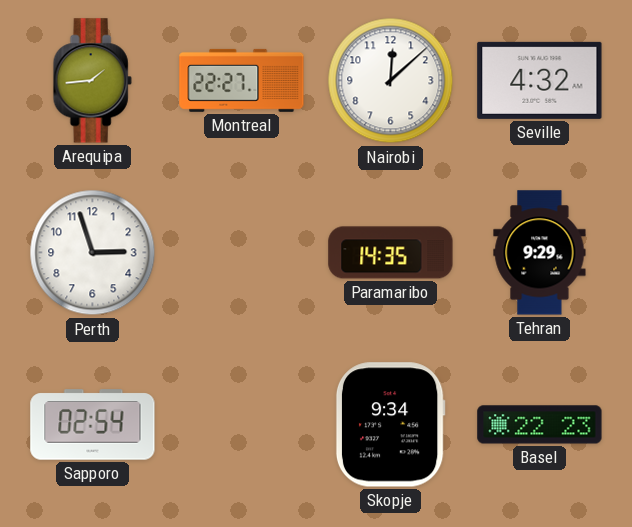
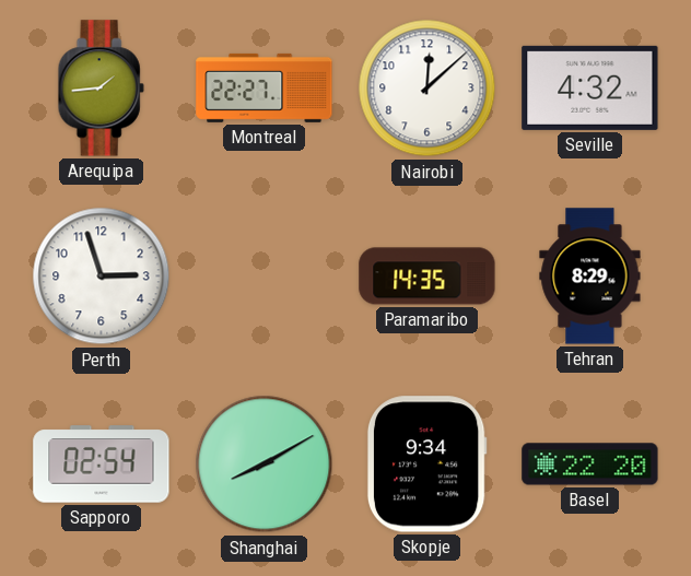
Tehran: 9:29 -> 8:29
Shanghai: none -> 8:10
Basel: 22:23 -> 22:20
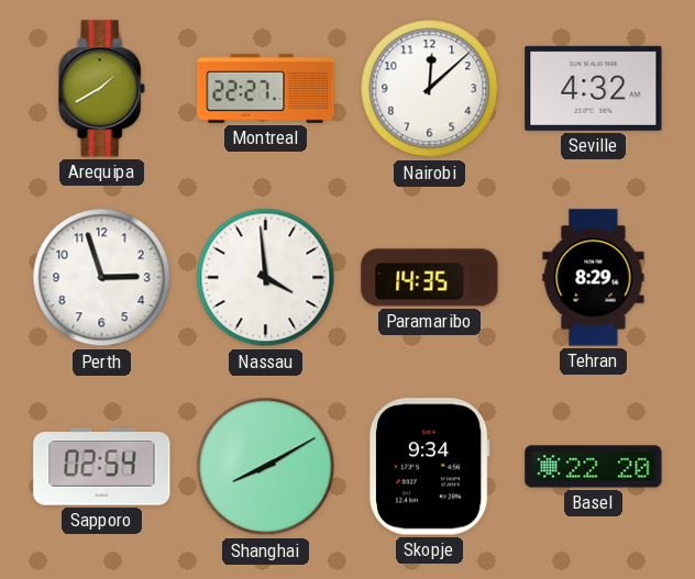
Arequipa: 1:44 -> 1:40
Nassau: none -> 3:59
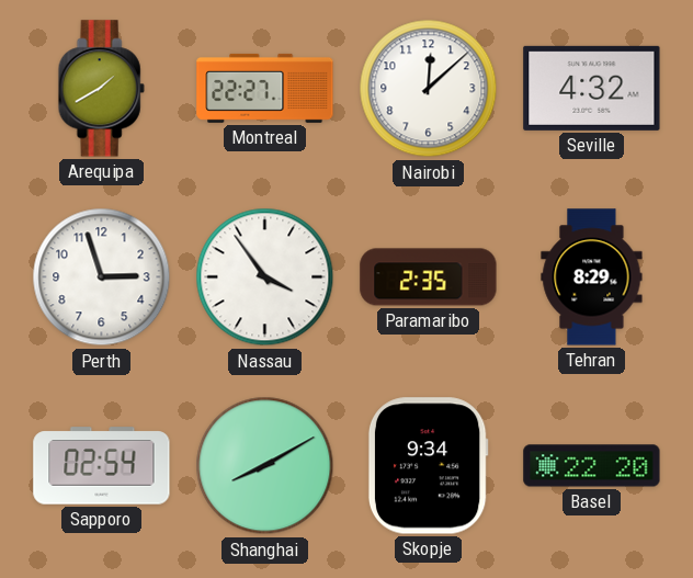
Nassau: 3:59 -> 3:54
Paramaribo: 14:35 -> 2:35
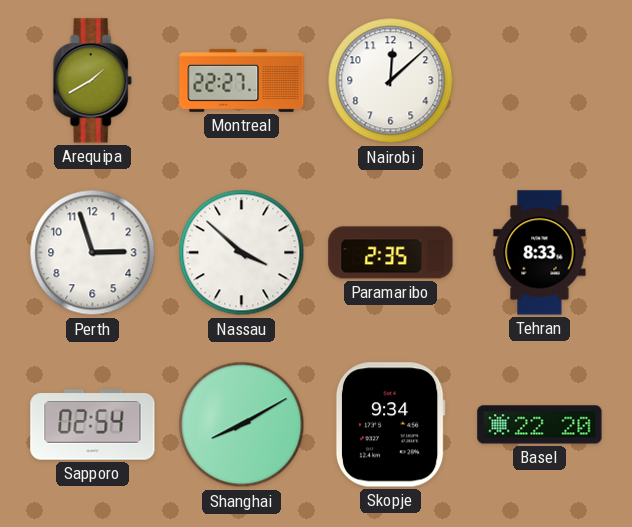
Seville: 4:32 -> none
Nassau: 3:54 -> 3:52
Tehran: 8:29 -> 8:33
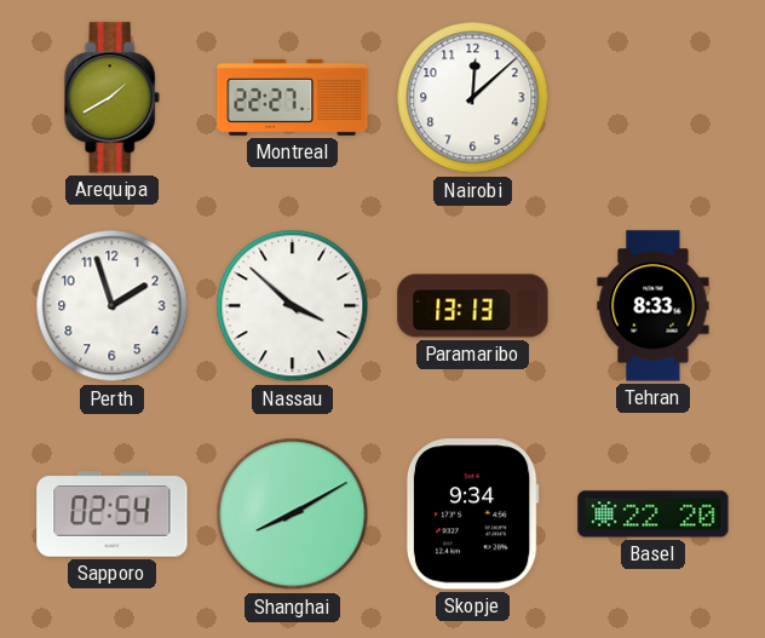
Perth: 2:57 -> 1:57
Paramaribo: 2:35 -> 13:13
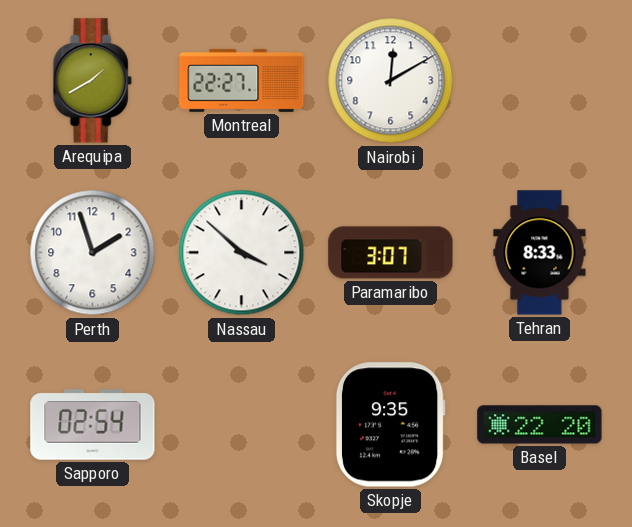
Nairobi: 12:08 -> 12:10
Paramaribo: 13:13 -> 3:07
Shanghai: 8:10 -> none
Skopje: 9:34 -> 9:35
